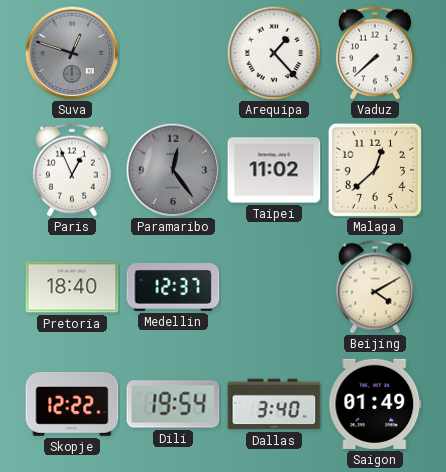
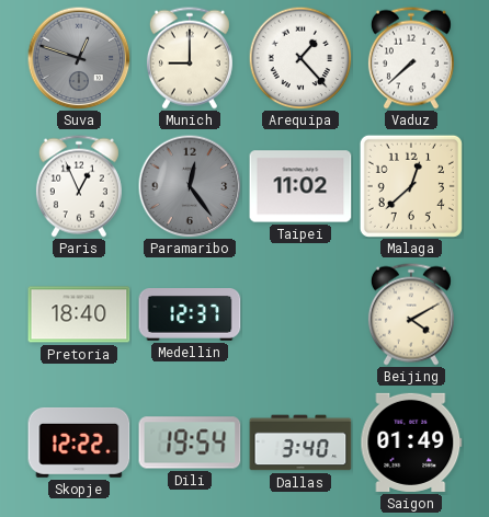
Munich: none -> 9:00
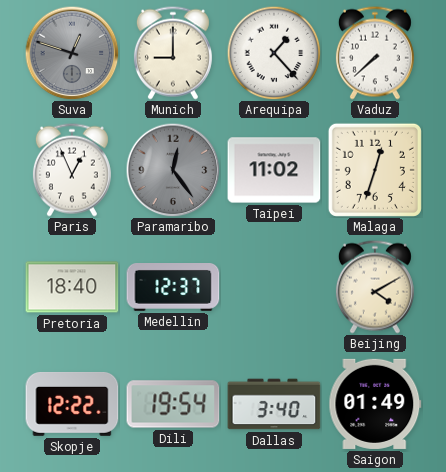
Malaga: 12:38 -> 12:33
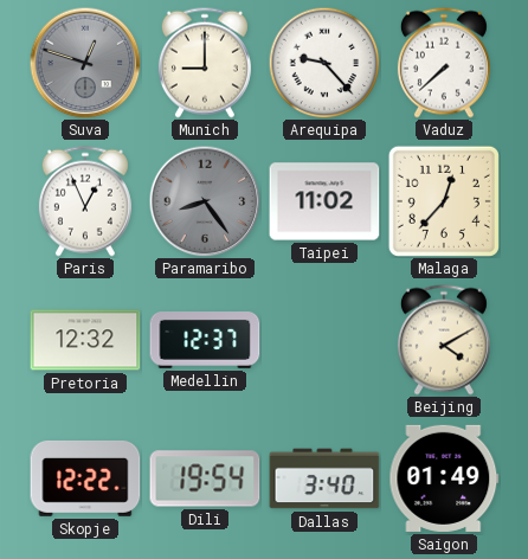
Arequipa: 1:23 -> 9:23
Paramaribo: 12:24 -> 8:24
Malaga: 12:33 -> 12:37
Pretoria: 18:40 -> 12:32
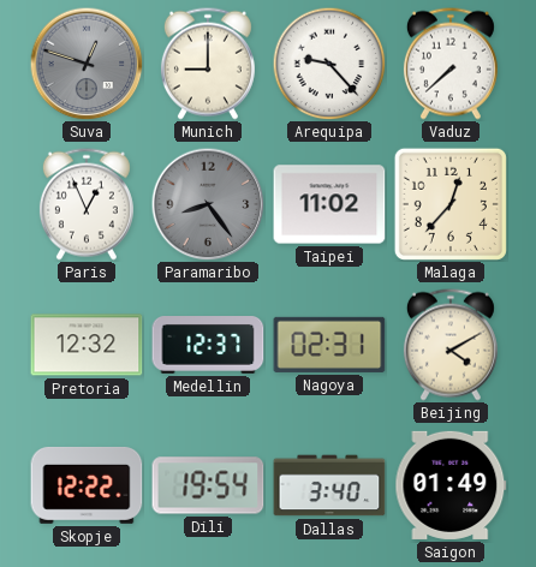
Nagoya: none -> 02:31
